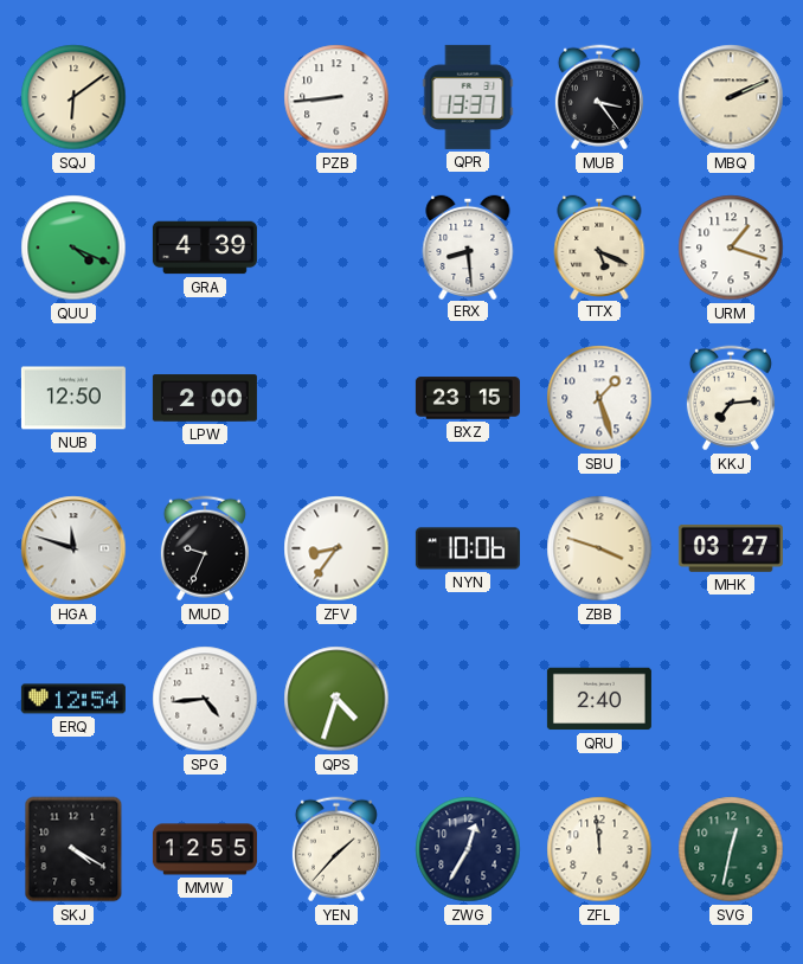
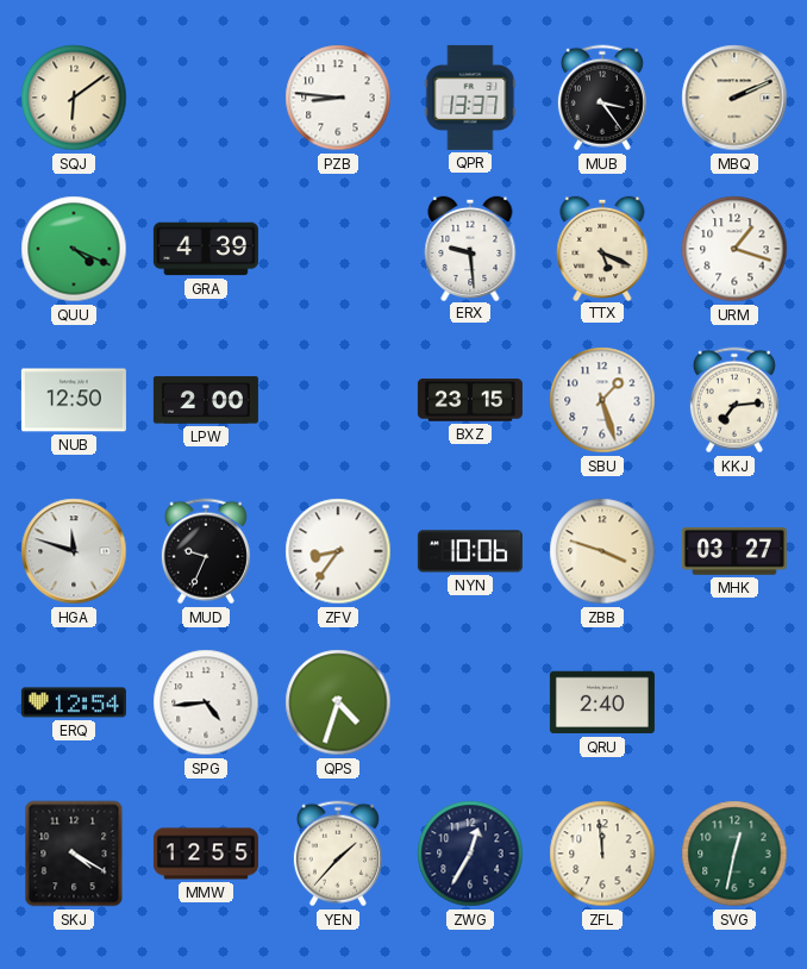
PZB: 8:44 -> 8:46
ERX: 8:29 -> 9:29
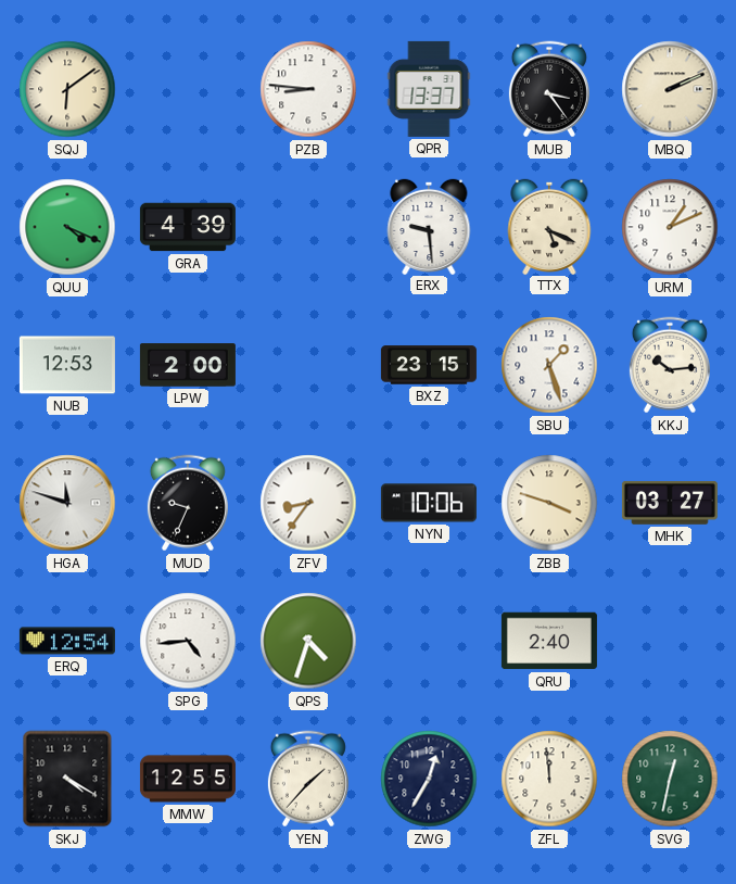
URM: 1:18 -> 1:11
NUB: 12:50 -> 12:53
KKJ: 7:14 -> 10:14
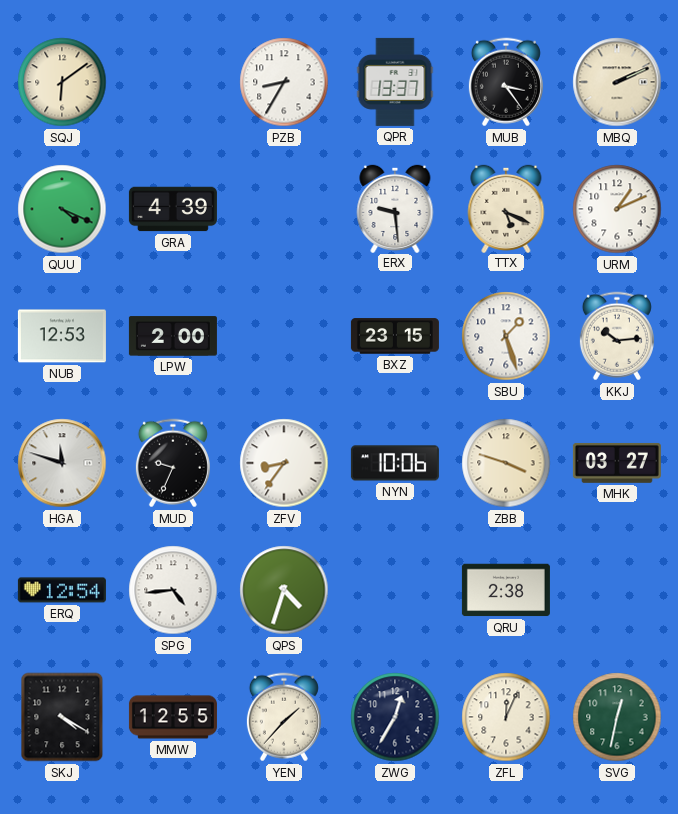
PZB: 8:46 -> 8:35
QRU: 2:40 -> 2:38
ZFL: 11:59 -> 12:04
